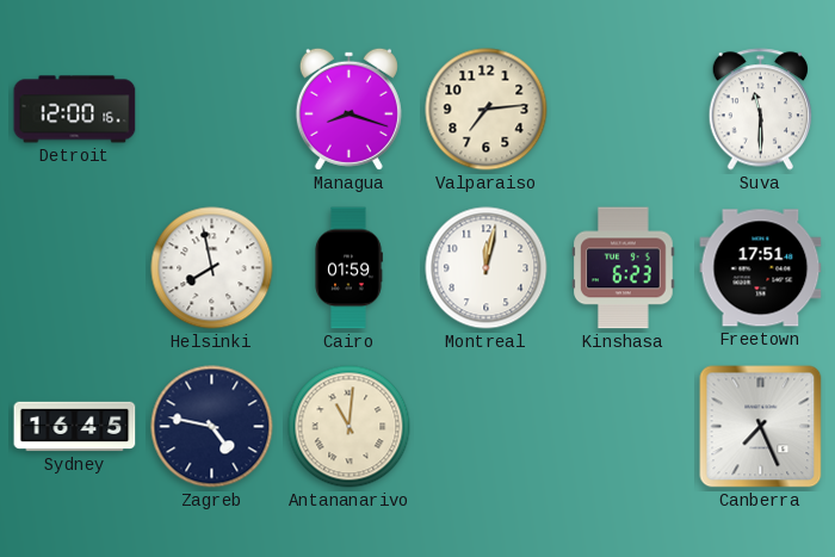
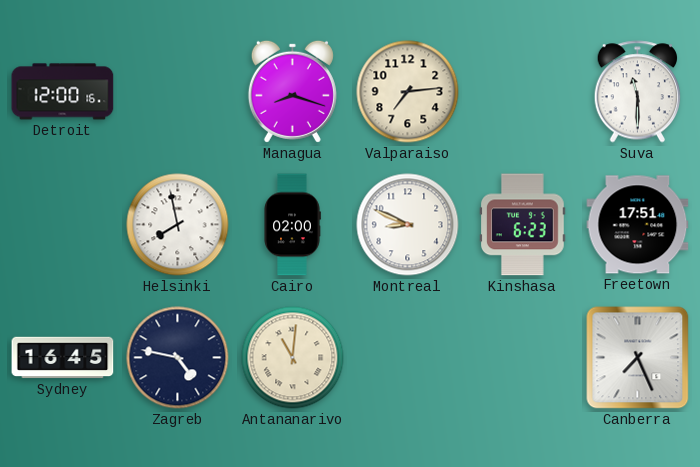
Cairo: 01:59 -> 02:00
Montreal: 12:02 -> 8:49
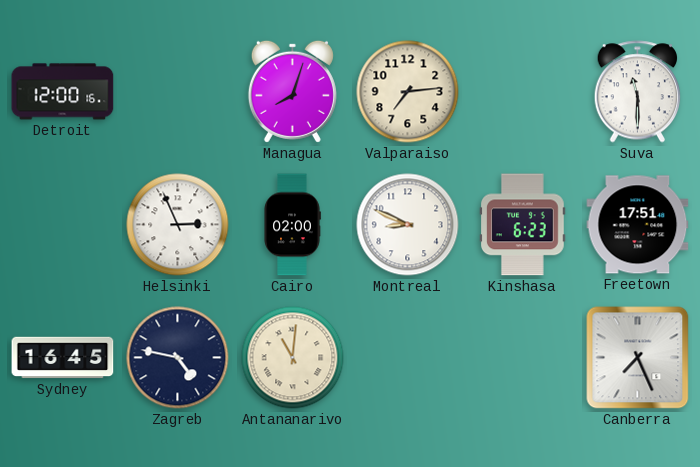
Managua: 8:18 -> 8:03
Helsinki: 7:58 -> 2:56
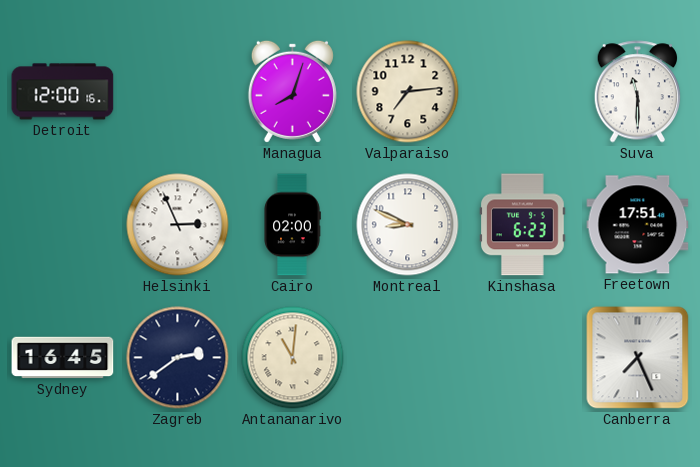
Zagreb: 4:47 -> 2:39
